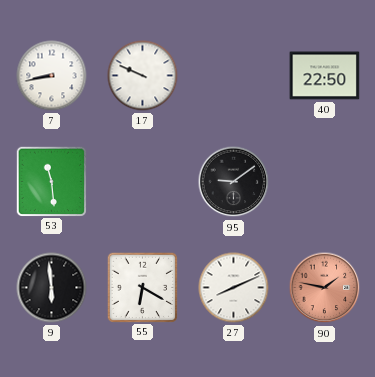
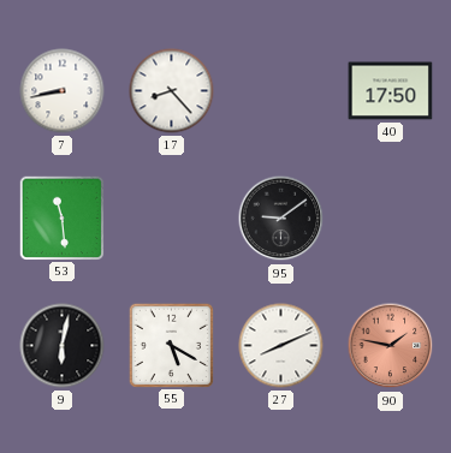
17: 9:49 -> 8:23
40: 22:50 -> 17:50
9: 5:59 -> 6:02
55: 6:20 -> 5:20
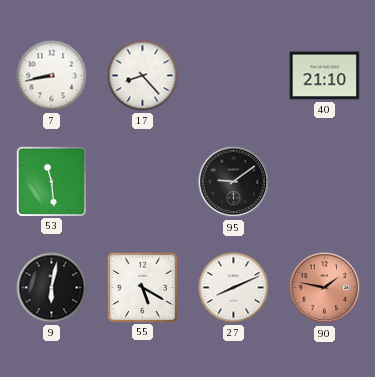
40: 17:50 -> 21:10
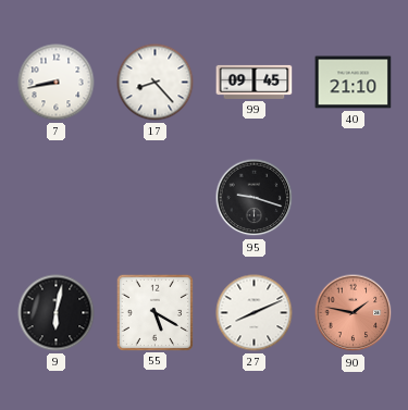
99: none -> 09:45
53: 11:29 -> none
95: 9:09 -> 9:18
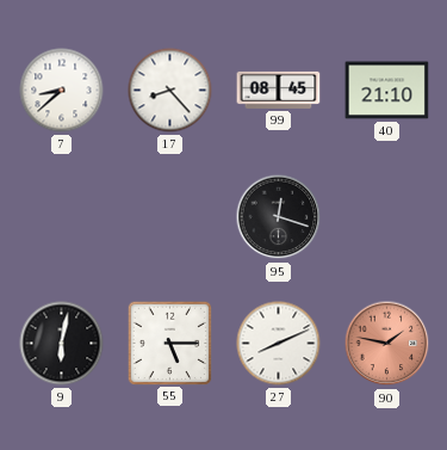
7: 8:43 -> 8:38
99: 09:45 -> 08:45
95: 9:18 -> 12:18
55: 5:20 -> 5:15
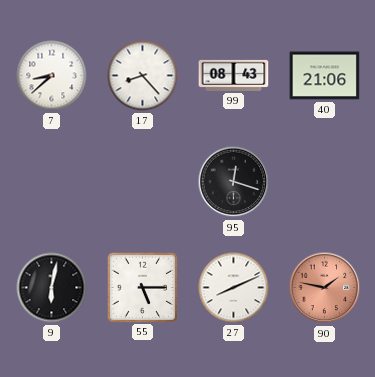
99: 08:45 -> 08:43
40: 21:10 -> 21:06
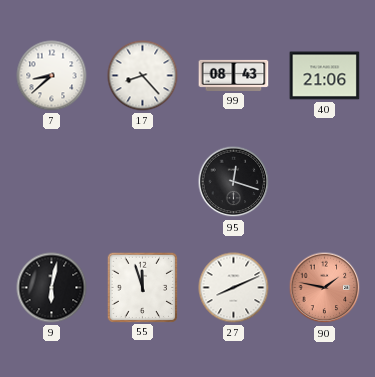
55: 5:15 -> 11:57
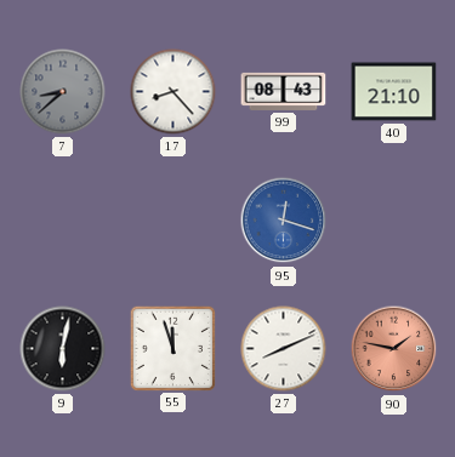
7 dial: white -> grey
40: 21:06 -> 21:10
95 dial: black -> blue
